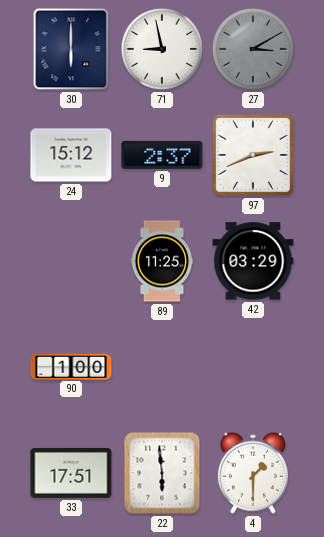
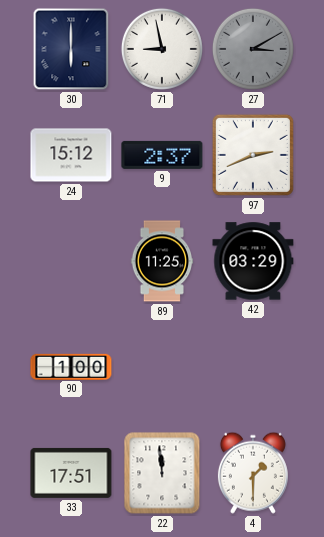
22: 5:59 -> 11:59
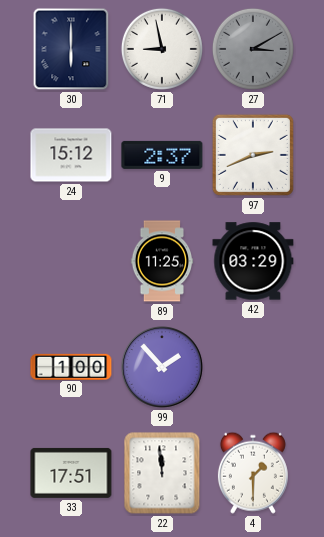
99: none -> 1:53
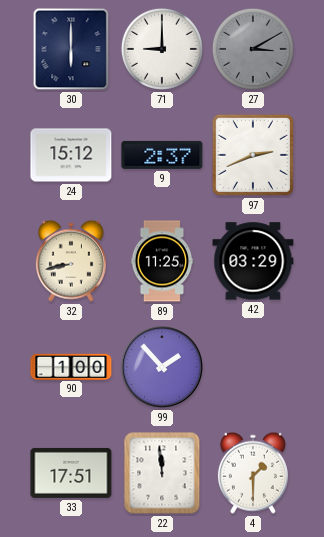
71: 8:58 -> 9:00
32: none -> 8:43
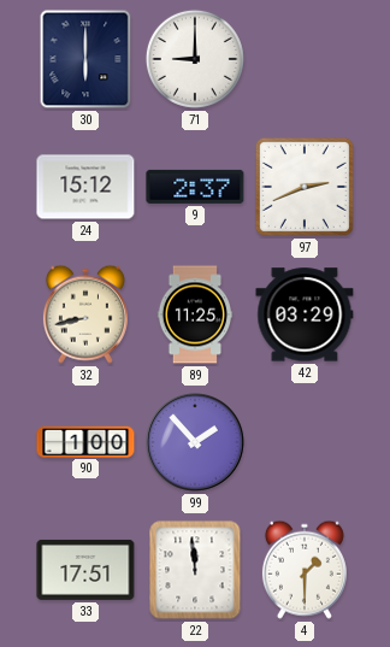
27: 3:10 -> none
